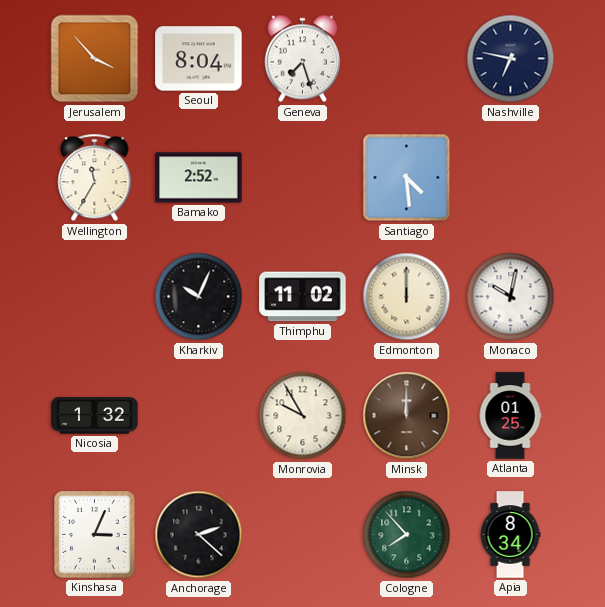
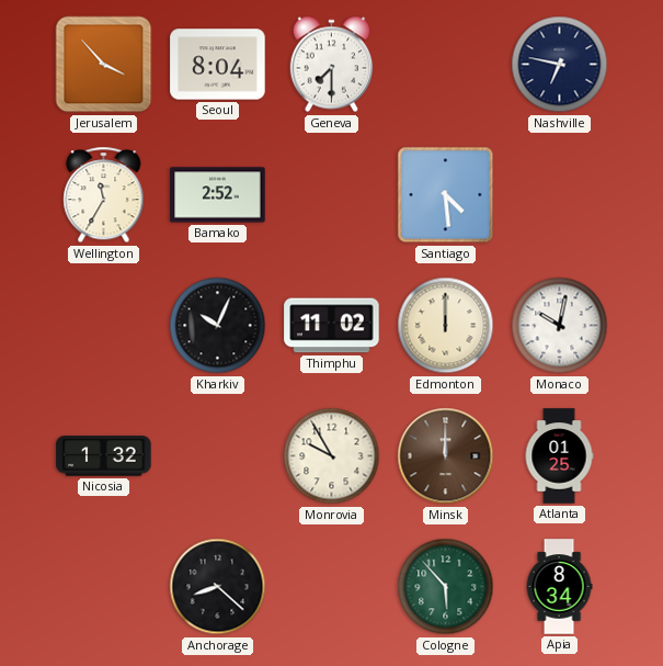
Geneva: 7:27 -> 7:30
Kinshasa: 3:04 -> none
Anchorage: 2:22 -> 8:22
Cologne: 7:53 -> 5:53
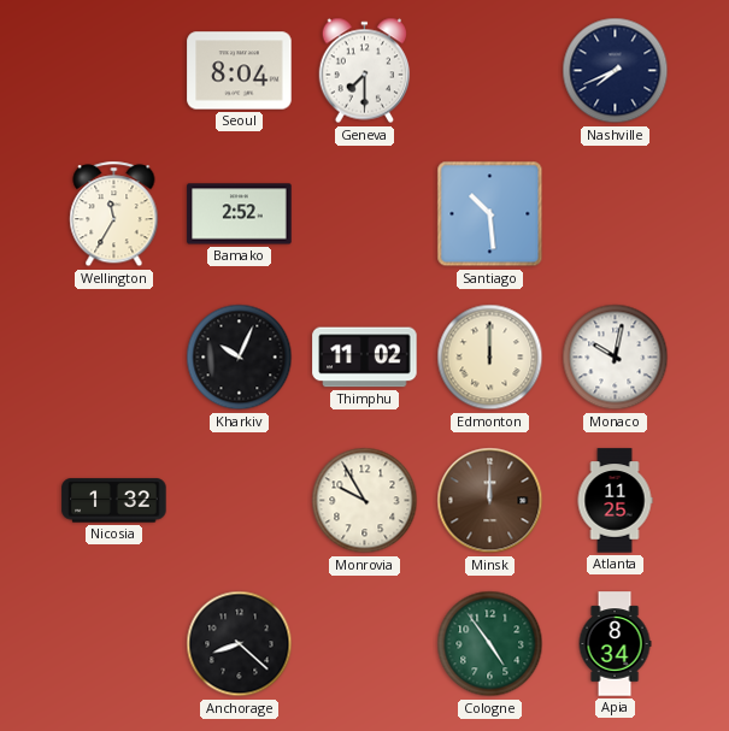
Jerusalem: 3:53 -> none
Nashville: 6:47 -> 7:41
Santiago: 4:29 -> 10:29
Atlanta: 01:25 -> 11:25
Cologne: 5:53 -> 4:54
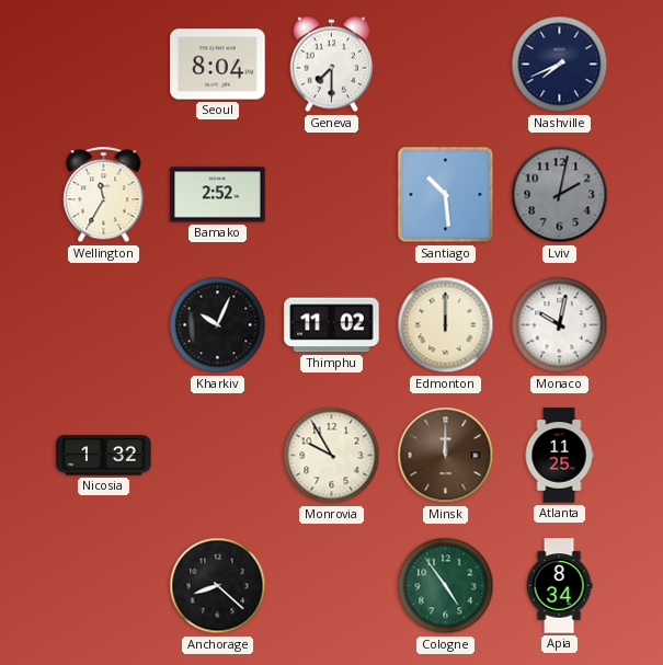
Lviv: none -> 2:02
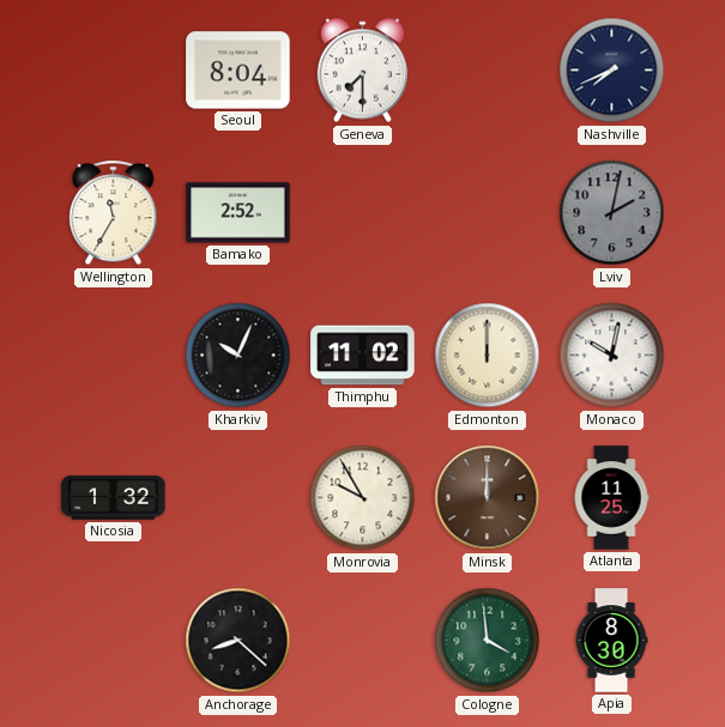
Santiago: 10:29 -> none
Cologne: 4:54 -> 3:59
Apia: 8:34 -> 8:30
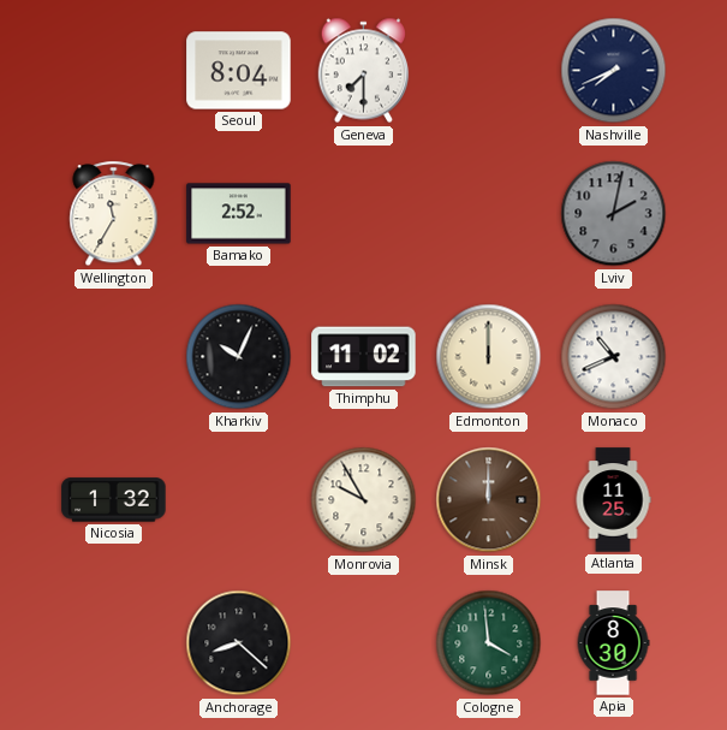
Monaco: 10:02 -> 10:41
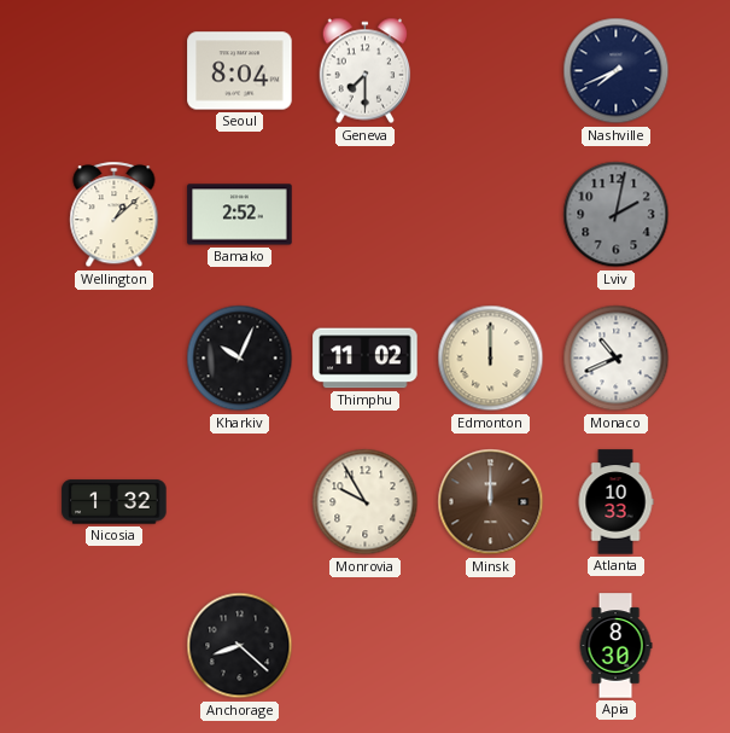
Wellington: 11:35 -> 1:08
Atlanta: 11:25 -> 10:33
Cologne: 3:59 -> none
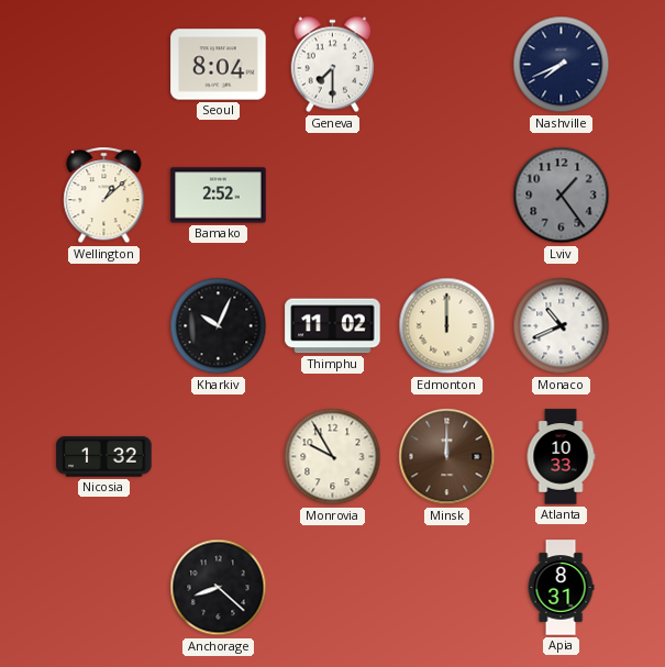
Lviv: 2:02 -> 1:24
Apia: 8:30 -> 8:31
